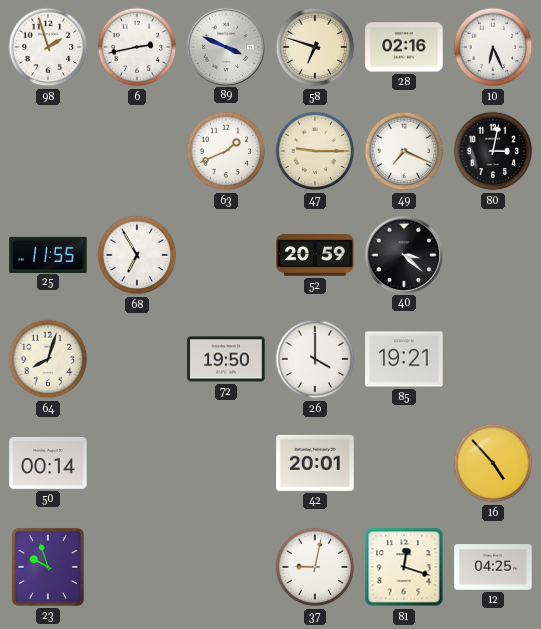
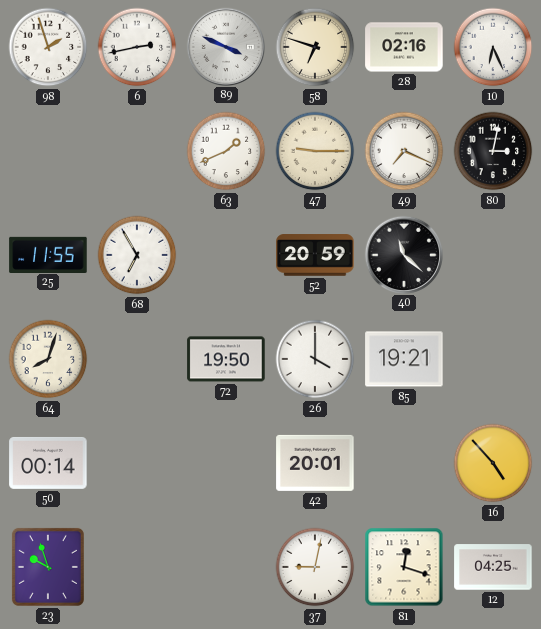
40: 3:22 -> 11:22
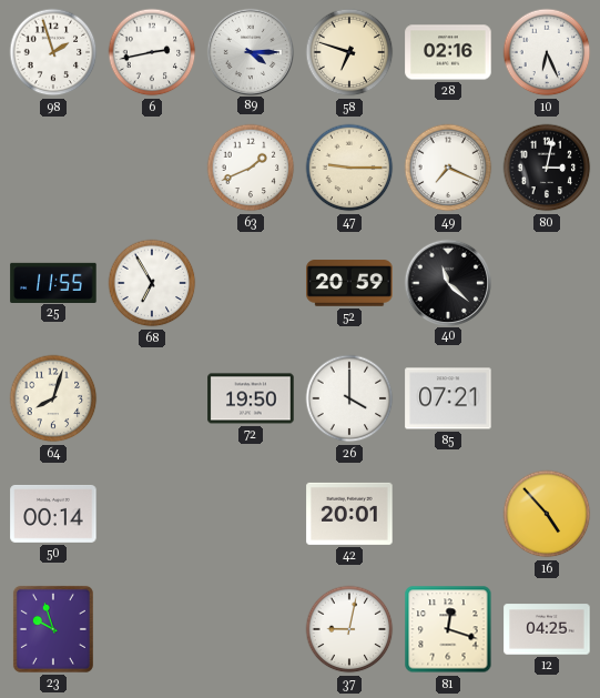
89: 3:49 -> 4:15
85: 19:21 -> 07:21
